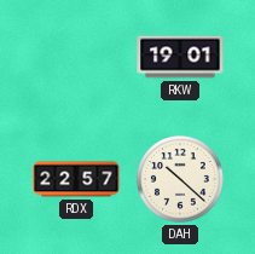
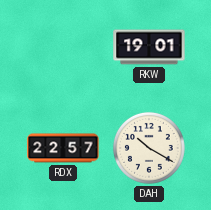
DAH: 10:22 -> 10:20
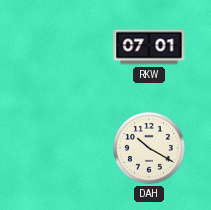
RKW: 19:01 -> 07:01
RDX: 22:57 -> none
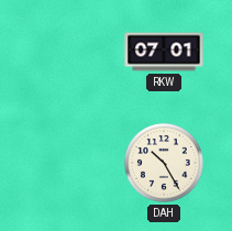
DAH: 10:20 -> 10:25
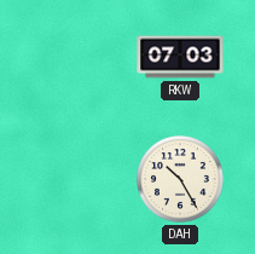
RKW: 07:01 -> 07:03
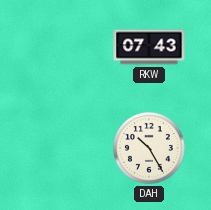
RKW: 07:03 -> 07:43
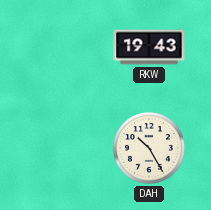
RKW: 07:43 -> 19:43
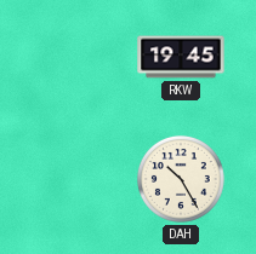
RKW: 19:43 -> 19:45
